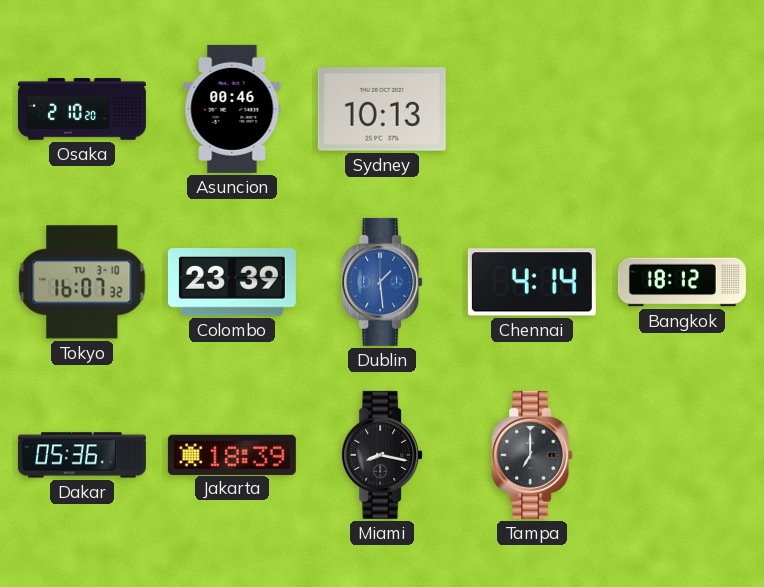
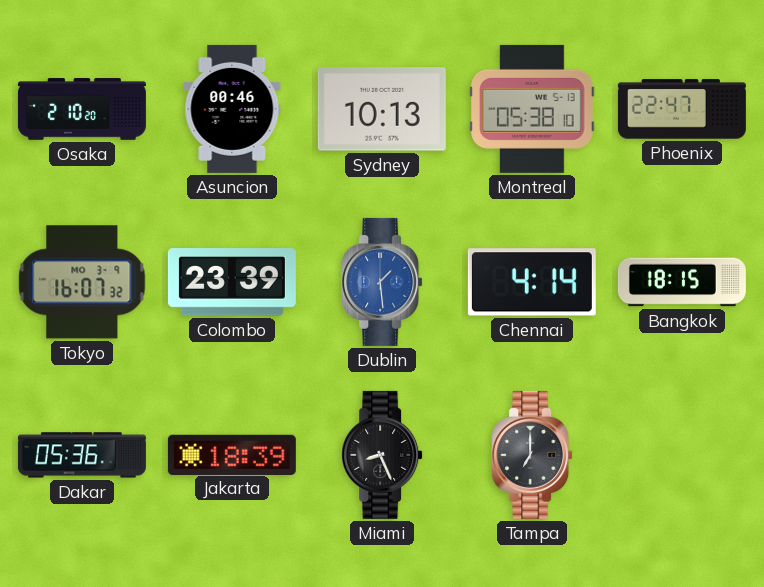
Montreal: none -> 05:38
Phoenix: none -> 22:47
Tokyo date: TU 3-10 -> MO 3-9
Bangkok: 18:12 -> 18:15
Miami: 8:17 -> 8:26
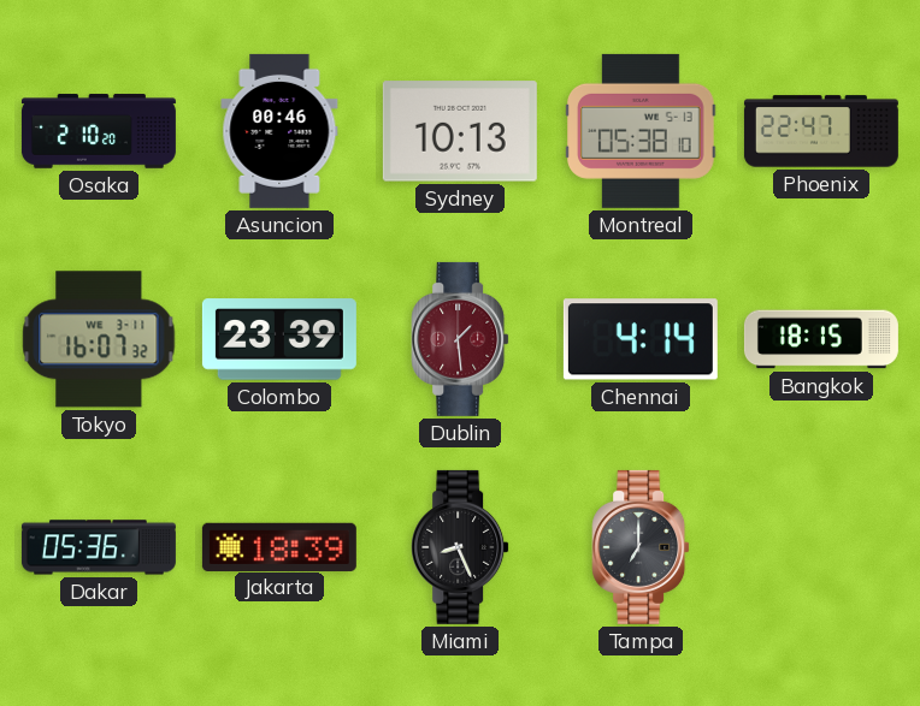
Tokyo date: MO 3-9 -> WE 3-11
Dublin dial: blue -> burgundy
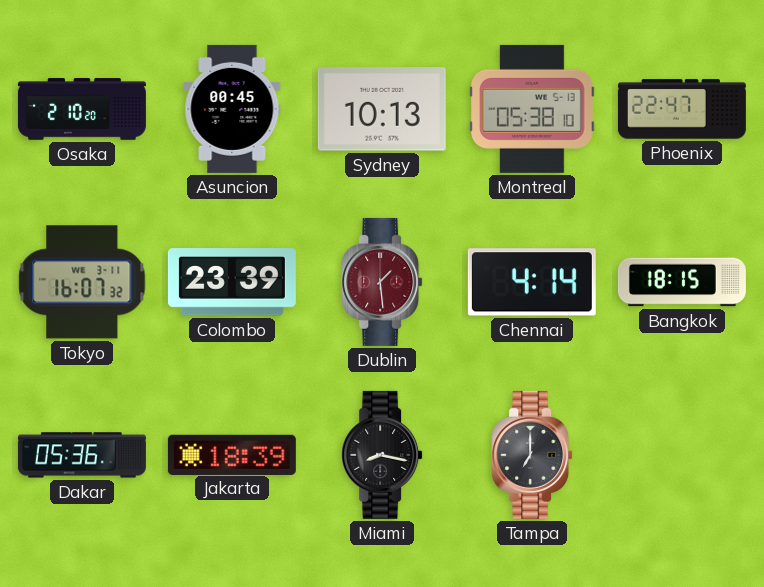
Asuncion: 00:46 -> 00:45
Miami: 8:26 -> 8:17
